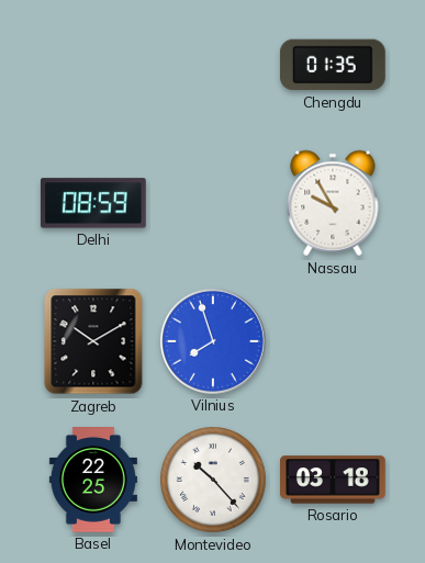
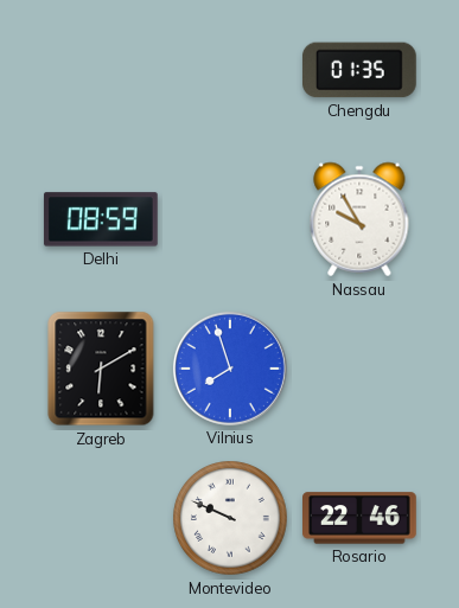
Zagreb: 10:10 -> 6:10
Basel: 22:25 -> none
Montevideo: 10:23 -> 9:49
Rosario: 03:18 -> 22:46
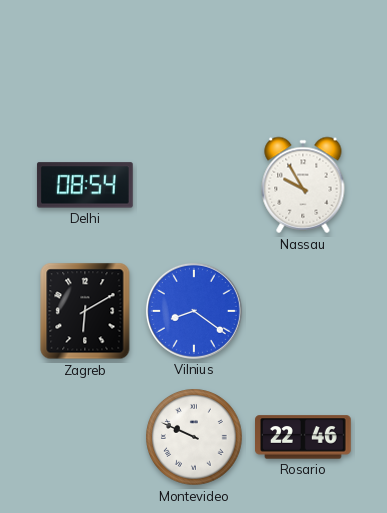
Chengdu: 01:35 -> none
Delhi: 08:59 -> 08:54
Vilnius: 7:57 -> 8:21
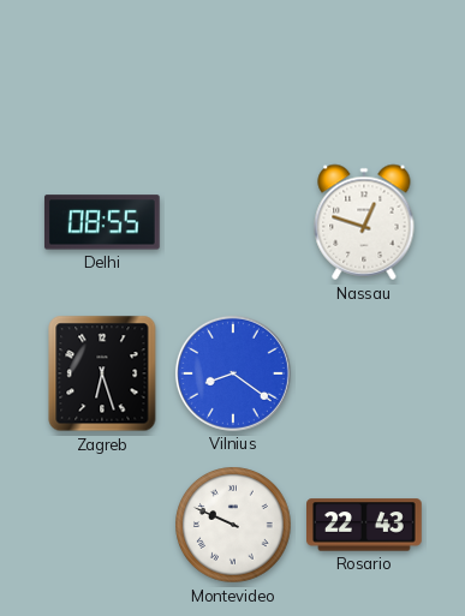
Delhi: 08:54 -> 08:55
Nassau: 9:55 -> 12:48
Zagreb: 6:10 -> 6:27
Rosario: 22:46 -> 22:43
